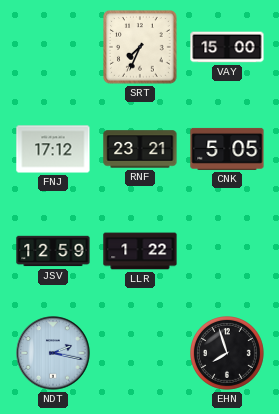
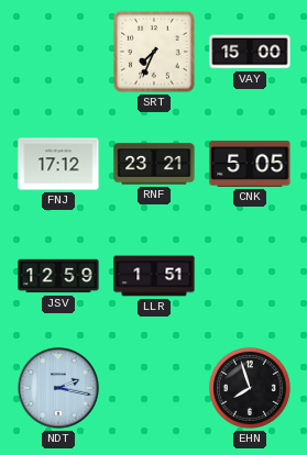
LLR: 1:22 -> 1:51
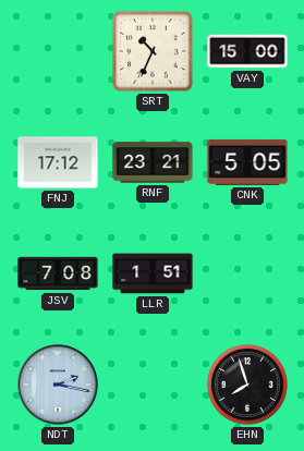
SRT: 7:34 -> 10:34
JSV: 12:59 -> 7:08
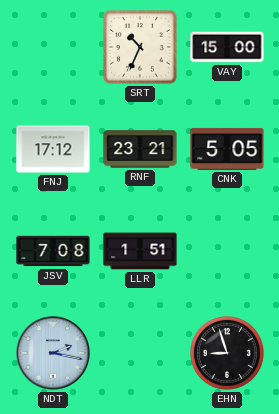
EHN: 7:57 -> 8:57
